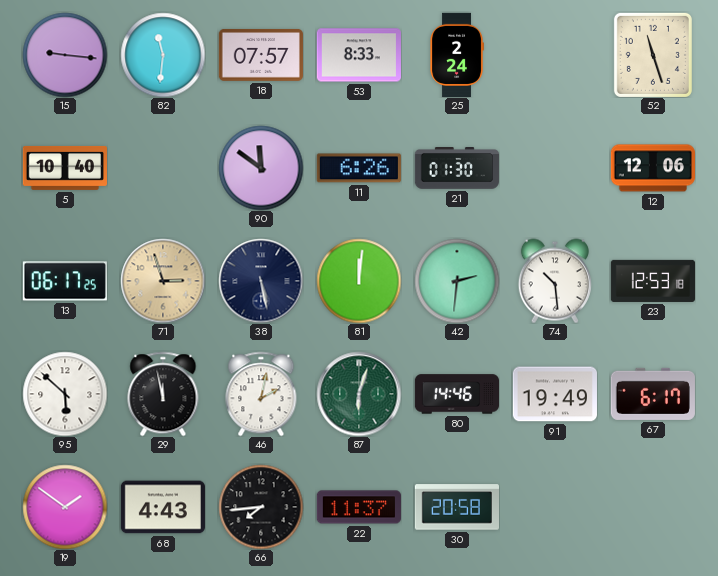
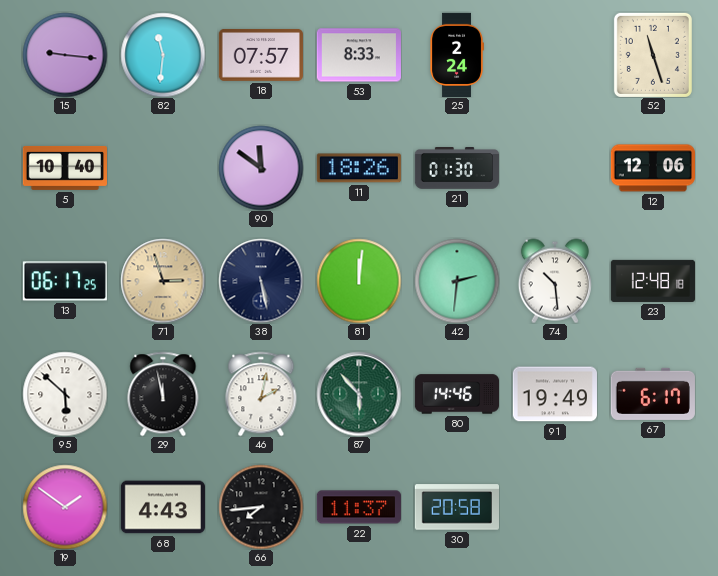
11: 6:26 -> 18:26
23: 12:53 -> 12:48
87: 6:03 -> 5:53
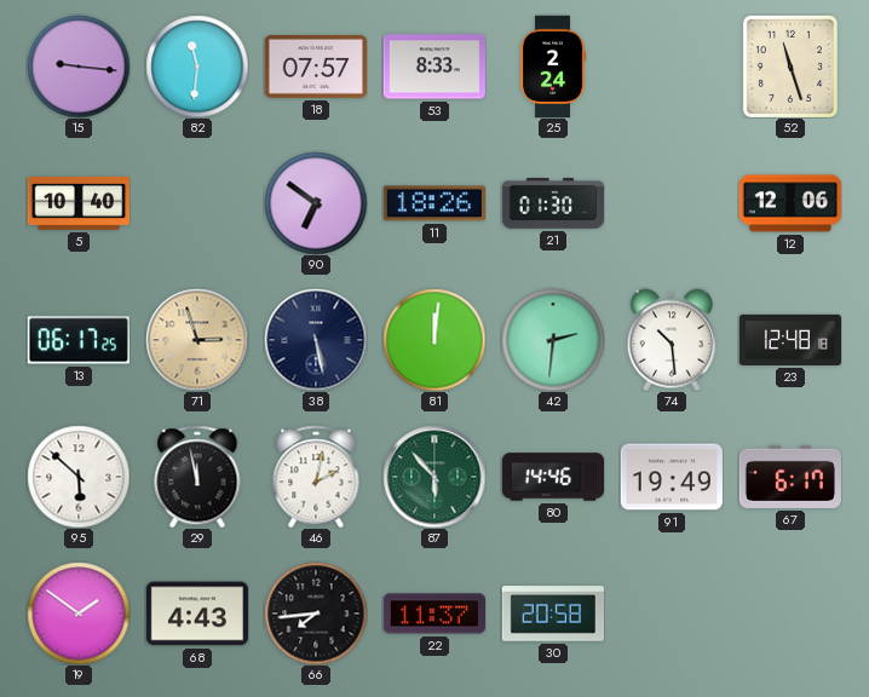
90: 11:51 -> 6:51
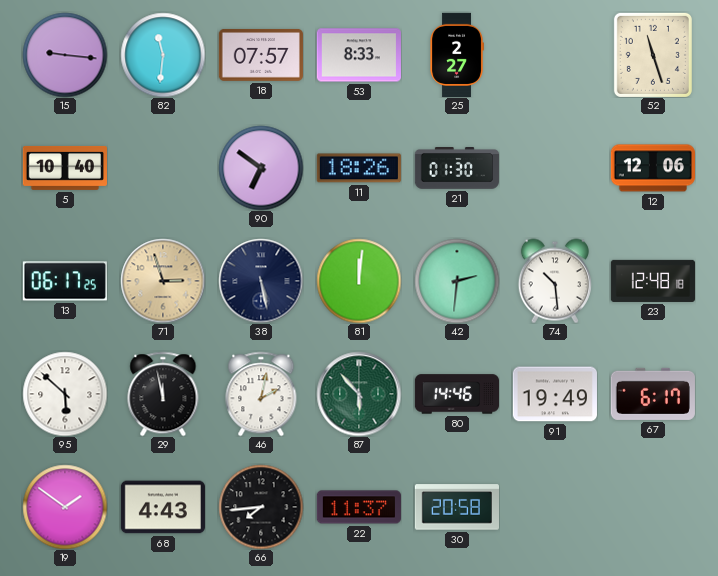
25: 2:24 -> 2:27
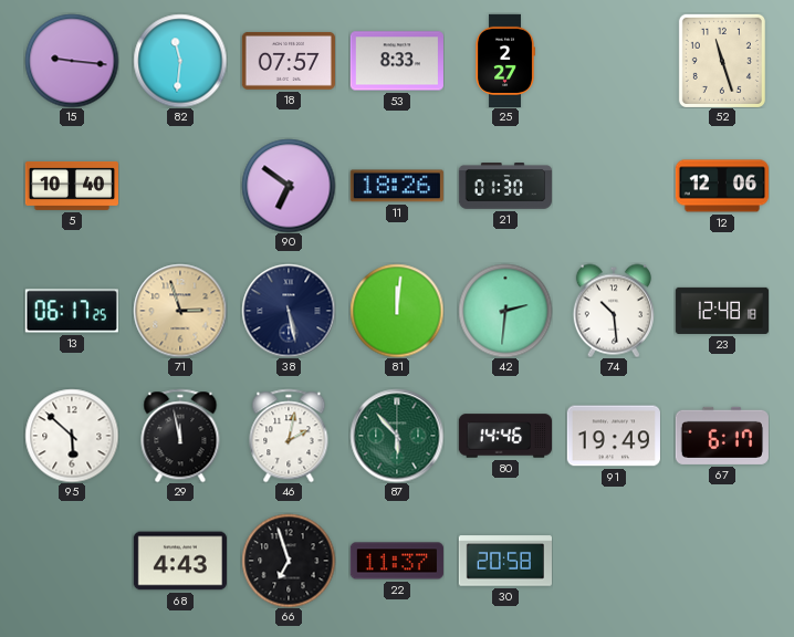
19: 1:51 -> none
66: 7:44 -> 6:57
